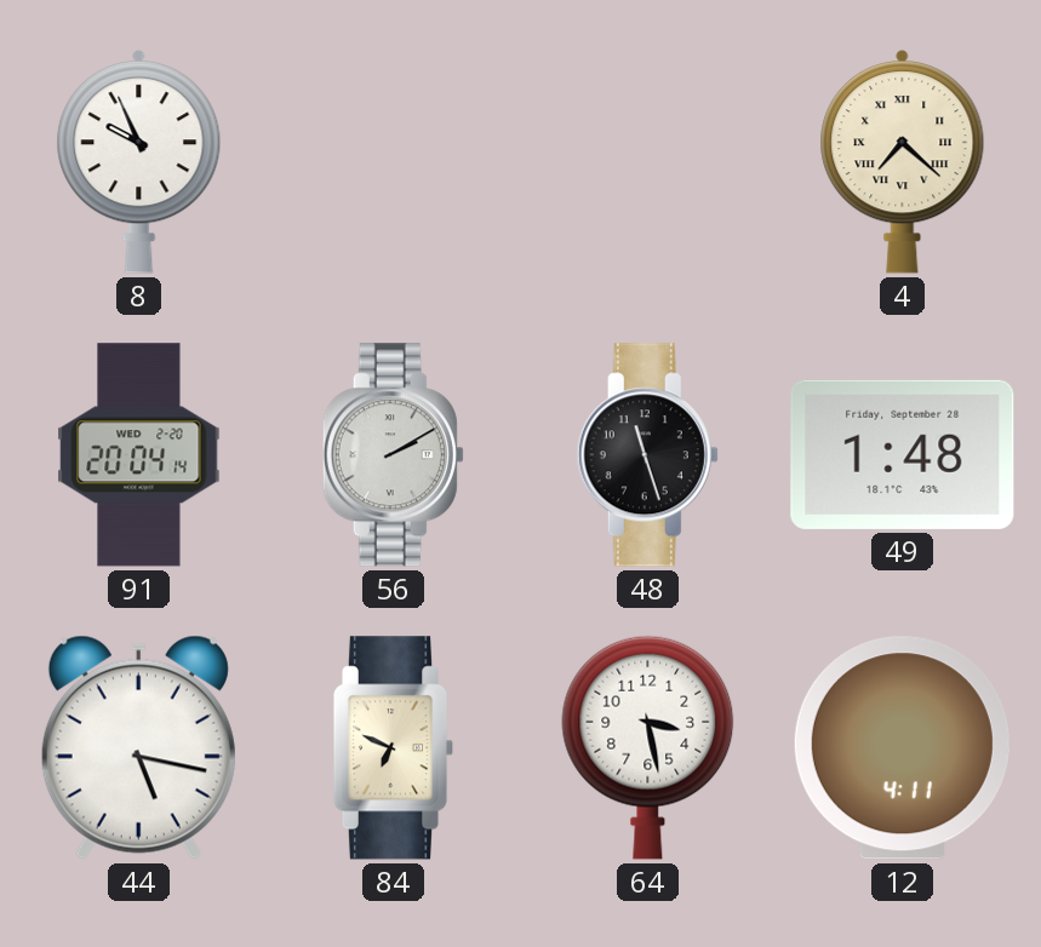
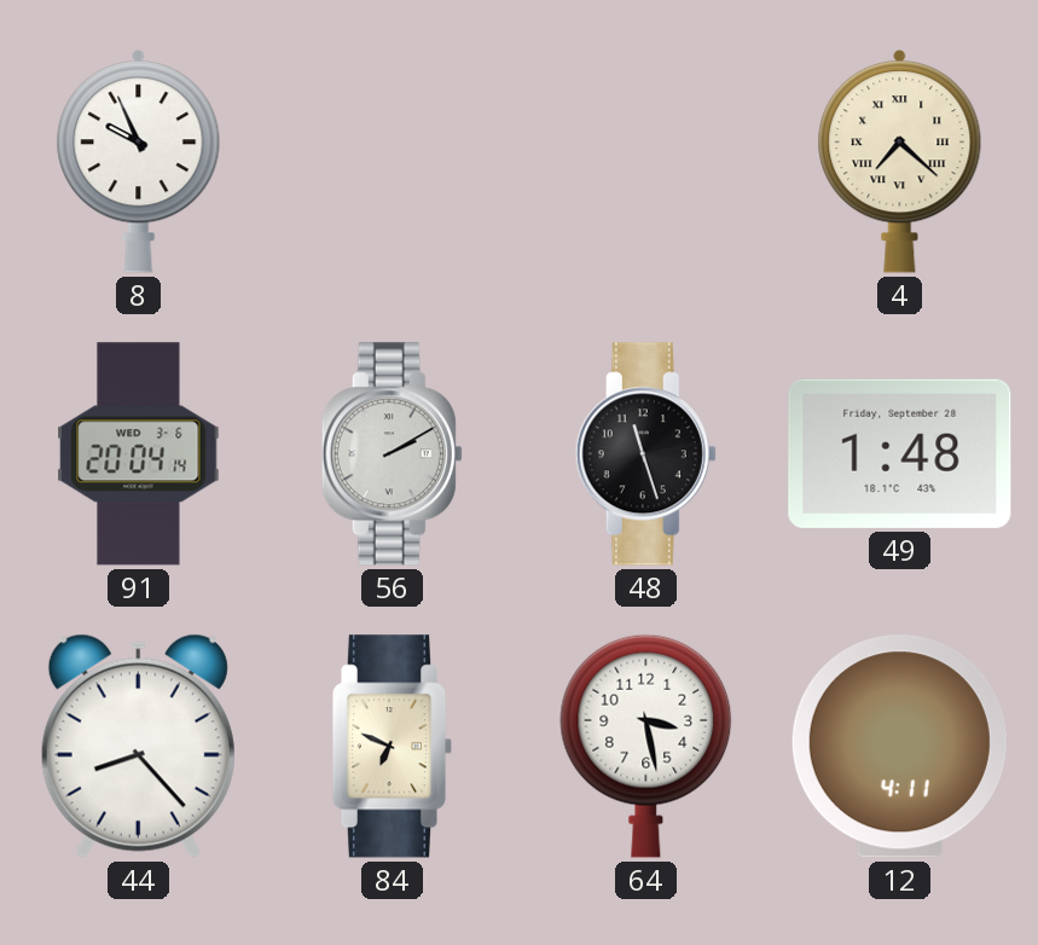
91 date: WED 2-20 -> WED 3-6
44: 5:17 -> 8:23
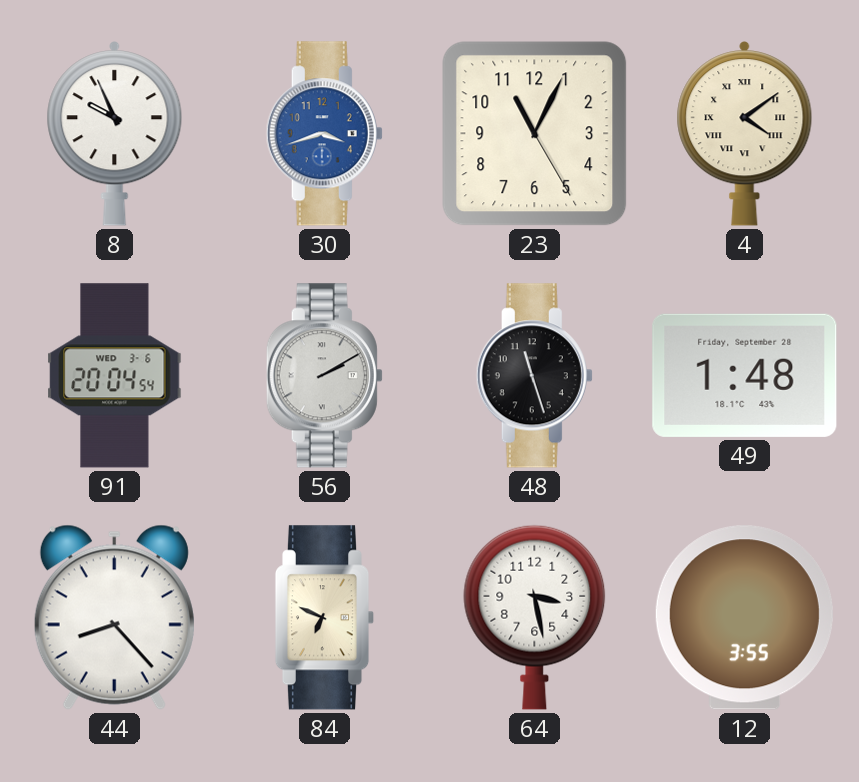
30: none -> 3:42
23: none -> 11:04
4: 7:22 -> 4:09
91: 20:04:14 -> 20:04:54
12: 4:11 -> 3:55
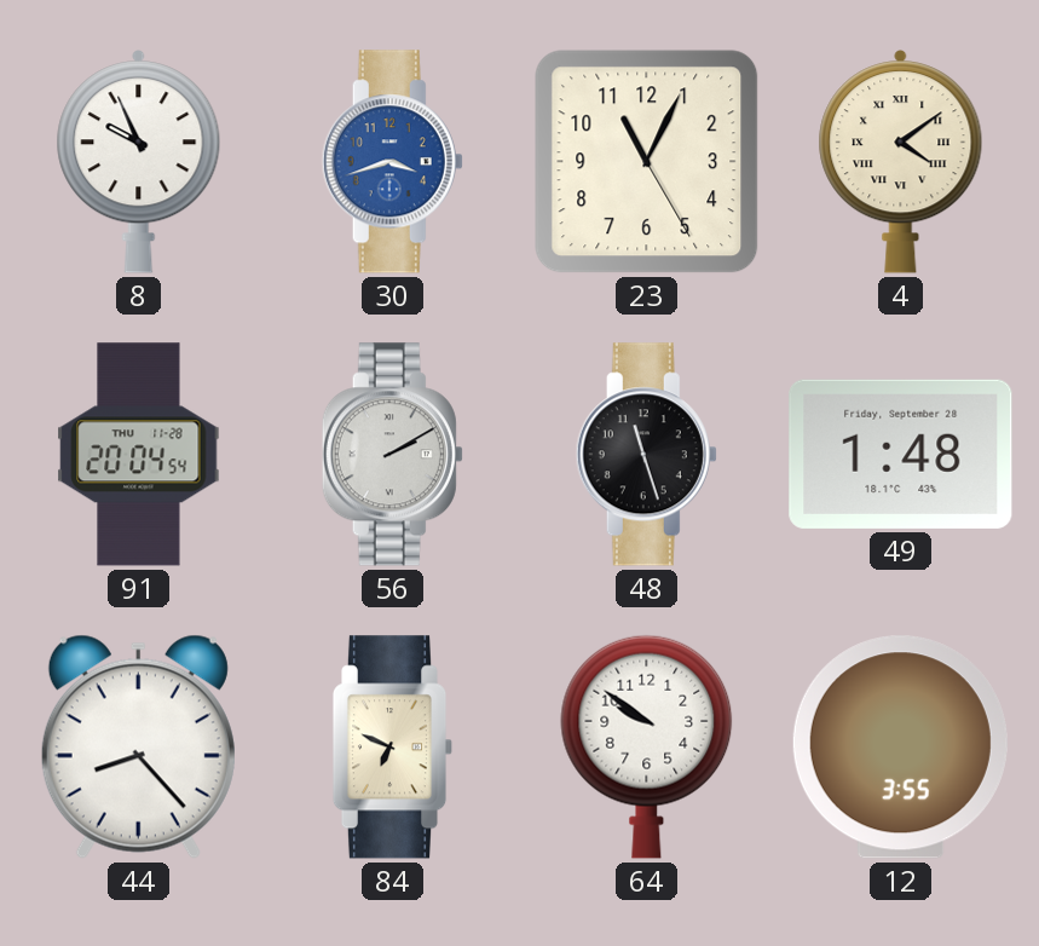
91 date: WED 3-6 -> THU 11-28
64: 3:28 -> 9:51
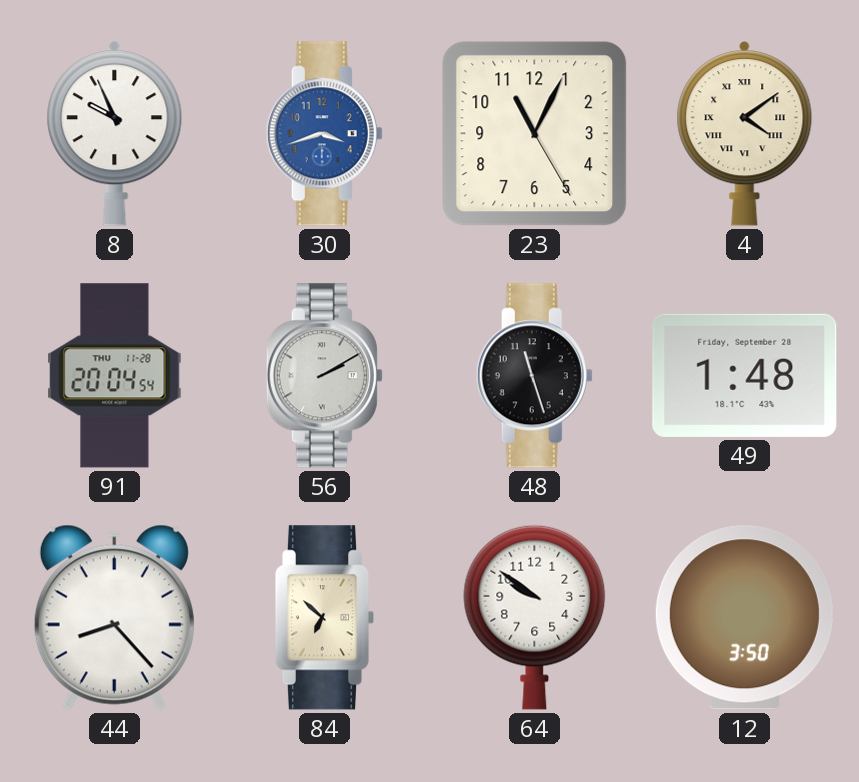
84: 6:49 -> 6:52
12: 3:55 -> 3:50
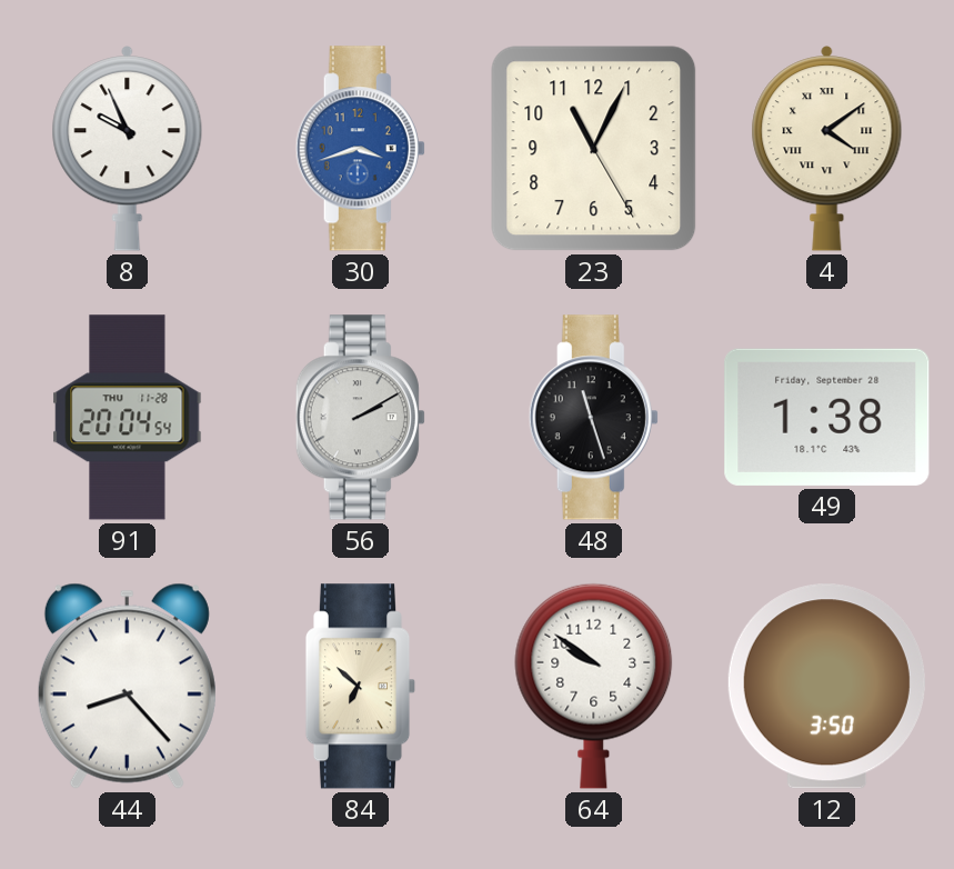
49: 1:48 -> 1:38
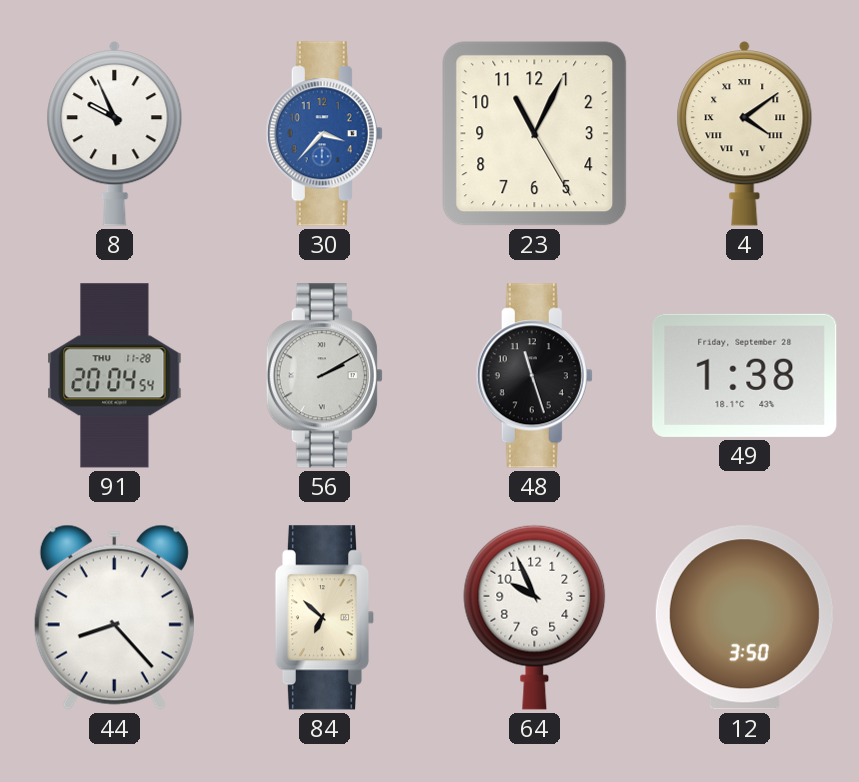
30: 3:42 -> 3:37
64: 9:51 -> 9:56
